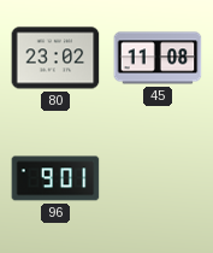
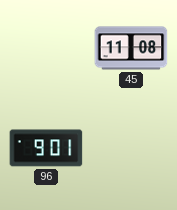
80: 23:02 -> none
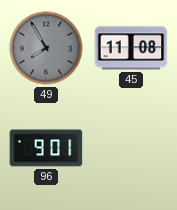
49: none -> 7:55
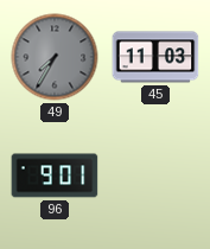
49: 7:55 -> 7:35
45: 11:08 -> 11:03
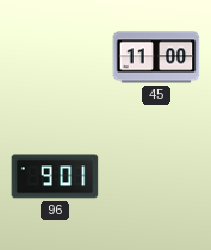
49: 7:35 -> none
45: 11:03 -> 11:00
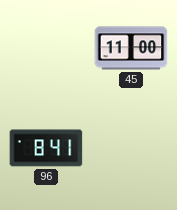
96: 9:01 -> 8:41
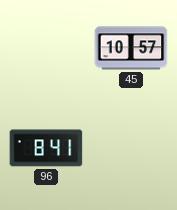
45: 11:00 -> 10:57
